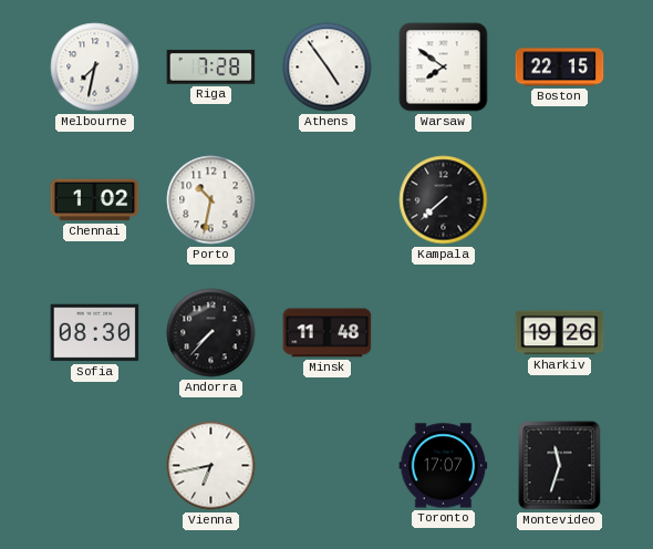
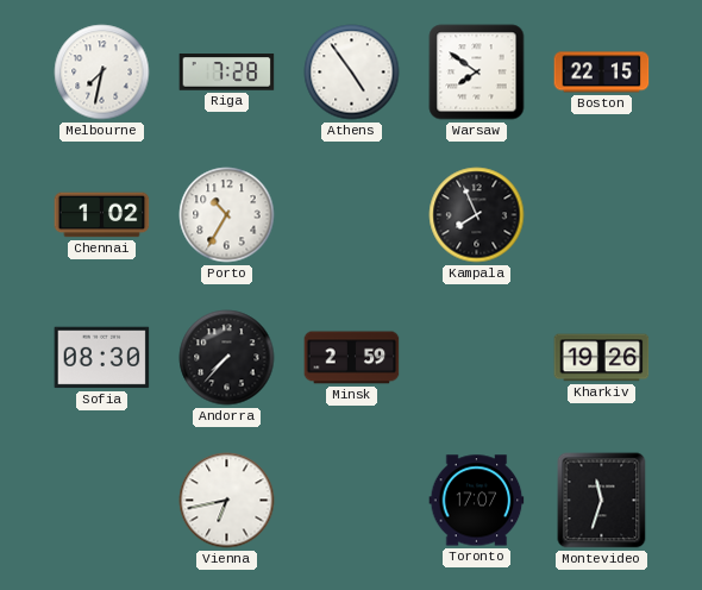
Porto: 10:32 -> 10:35
Kampala: 7:38 -> 7:56
Minsk: 11:48 -> 2:59
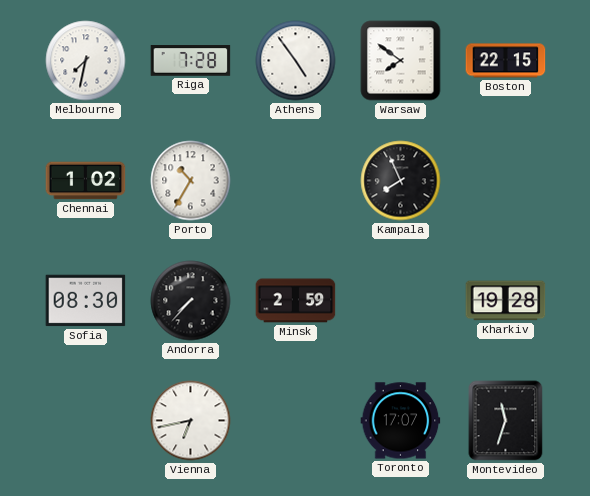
Kharkiv: 19:26 -> 19:28
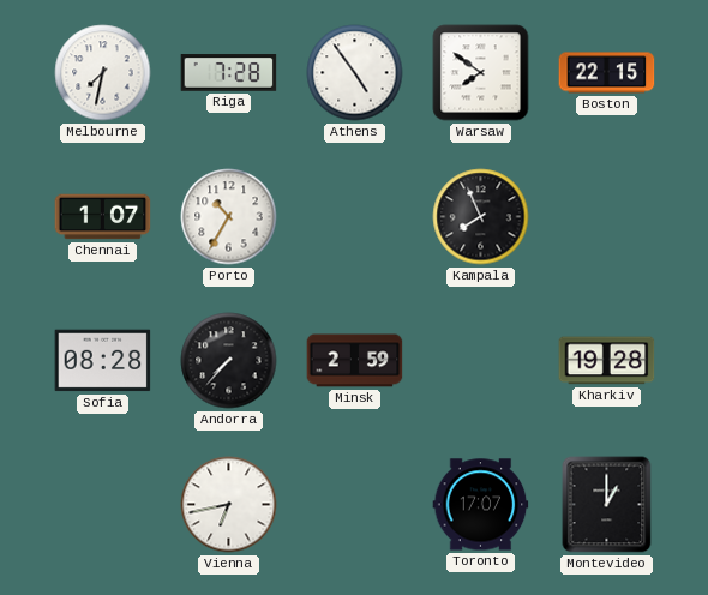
Chennai: 1:02 -> 1:07
Sofia: 08:30 -> 08:28
Montevideo: 11:33 -> 1:00
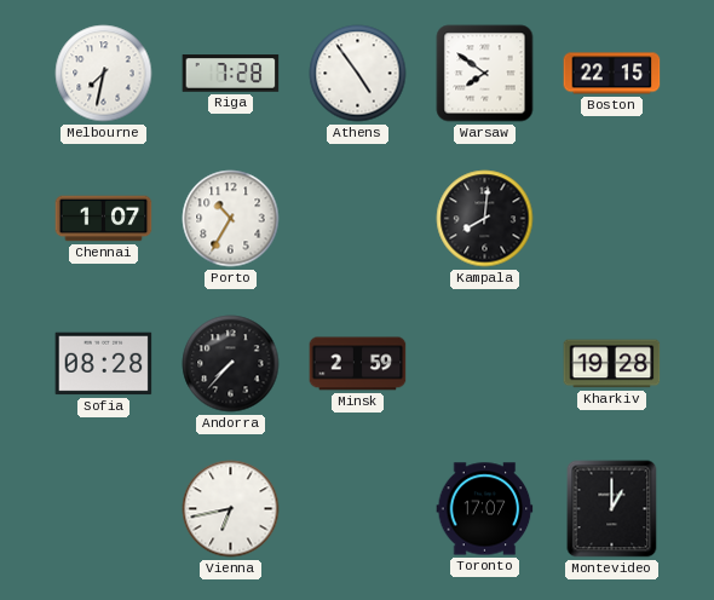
Kampala: 7:56 -> 8:01
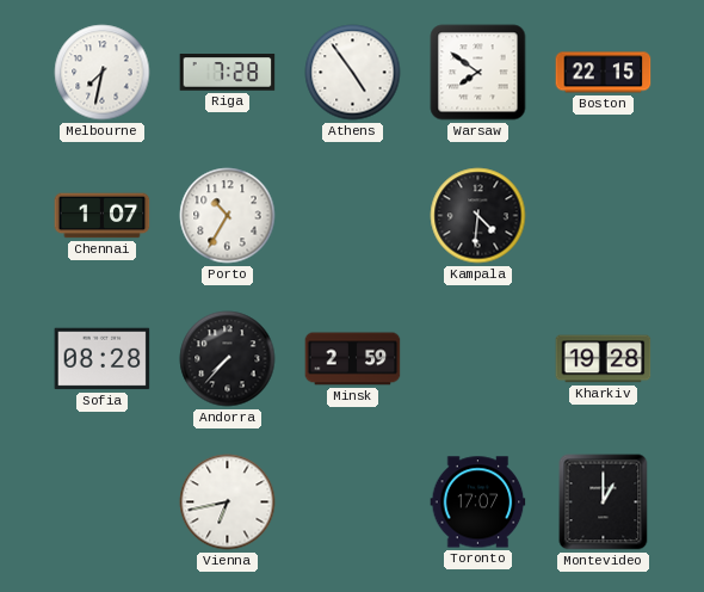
Kampala: 8:01 -> 4:31
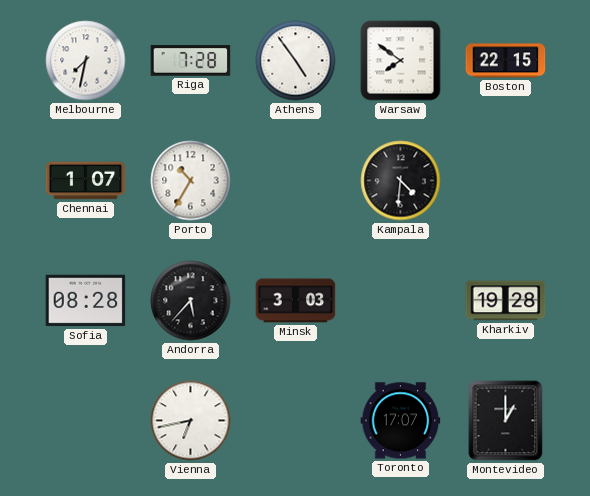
Andorra: 7:37 -> 5:37
Minsk: 2:59 -> 3:03
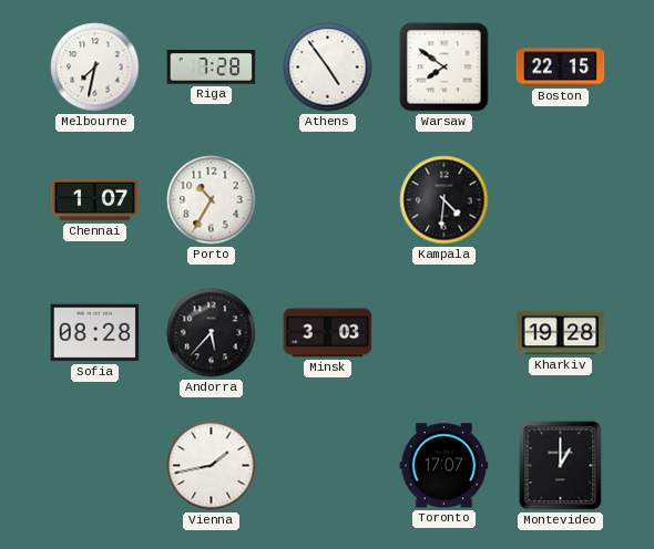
Vienna: 6:43 -> 1:43
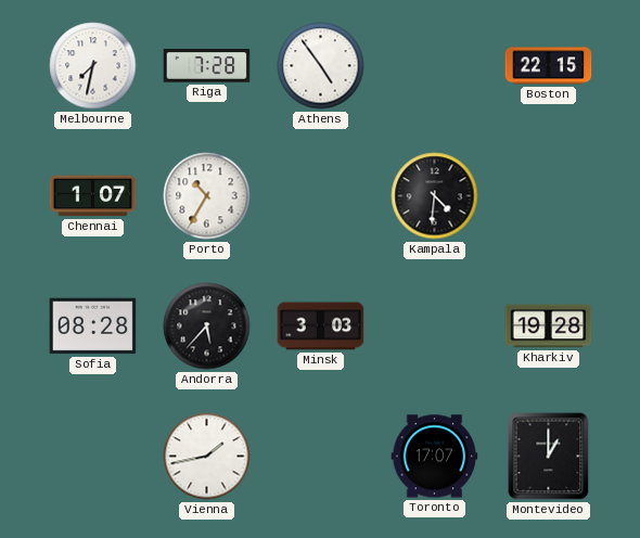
Warsaw: 7:51 -> none
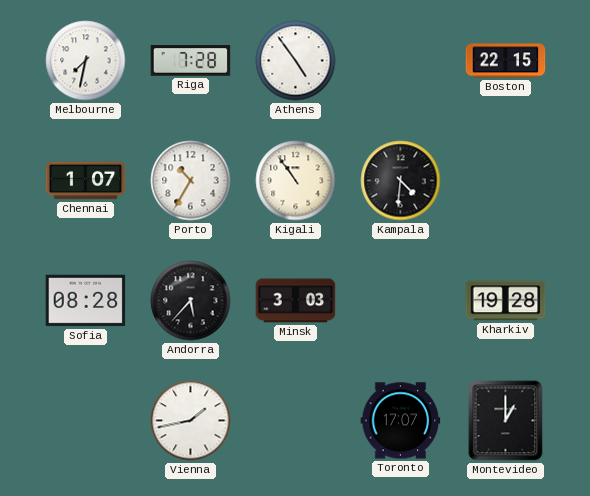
Kigali: none -> 10:54
